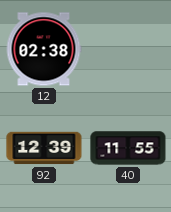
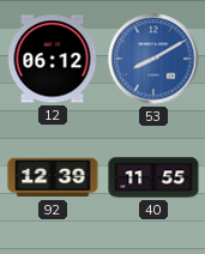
12: 02:38 -> 06:12
53: none -> 8:10
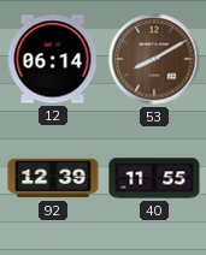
12: 06:12 -> 06:14
53 dial: blue -> brown
